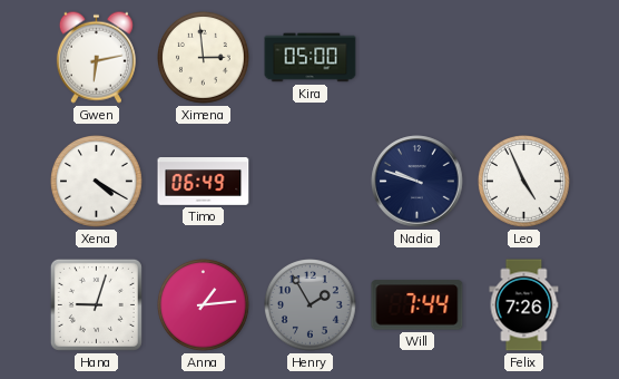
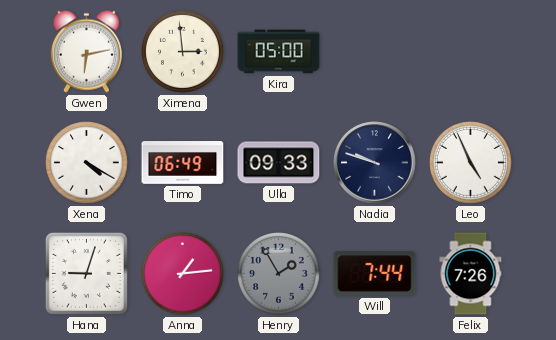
Ulla: none -> 09:33
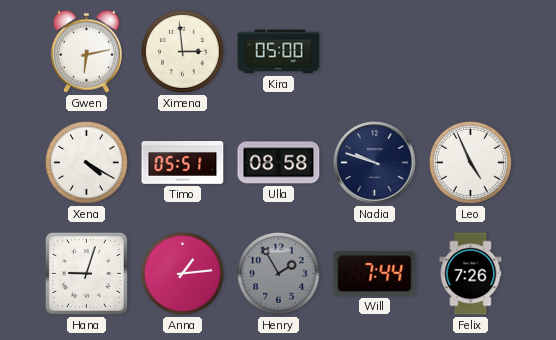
Timo: 06:49 -> 05:51
Ulla: 09:33 -> 08:58
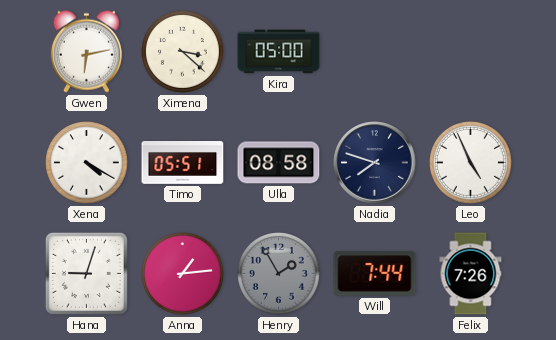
Ximena: 2:59 -> 3:22
Nadia: 9:48 -> 7:48
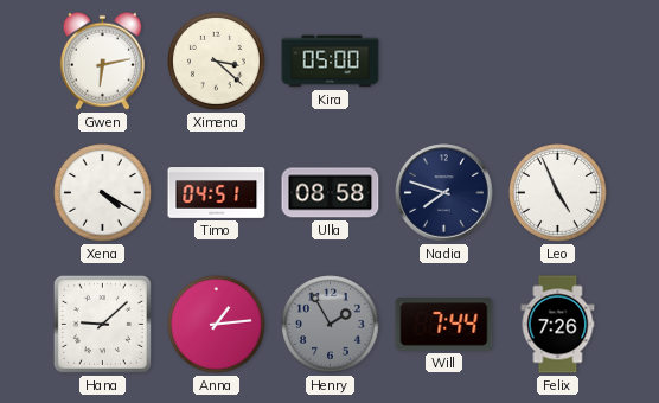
Timo: 05:51 -> 04:51
Hana: 9:03 -> 9:08
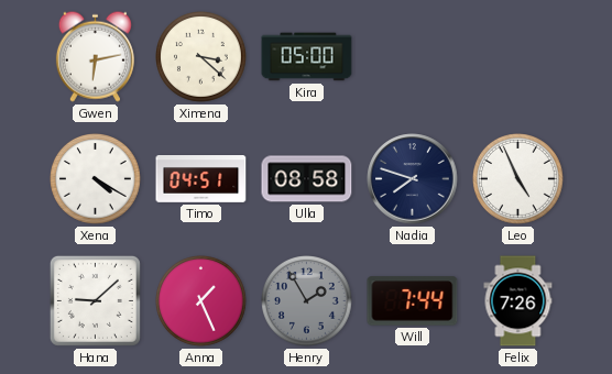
Anna: 1:14 -> 1:26
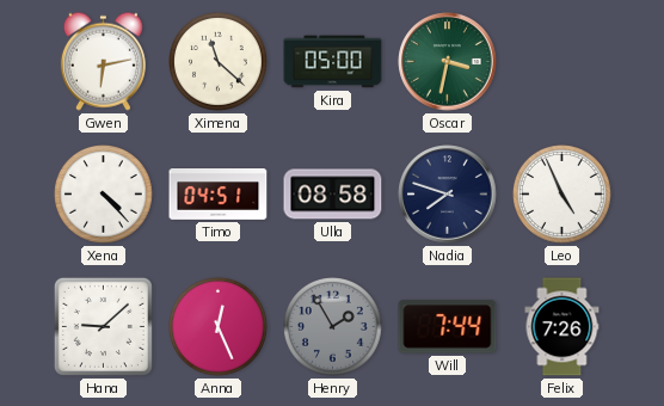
Ximena: 3:22 -> 11:22
Oscar: none -> 3:32
Xena: 4:20 -> 4:23
Anna: 1:26 -> 12:26
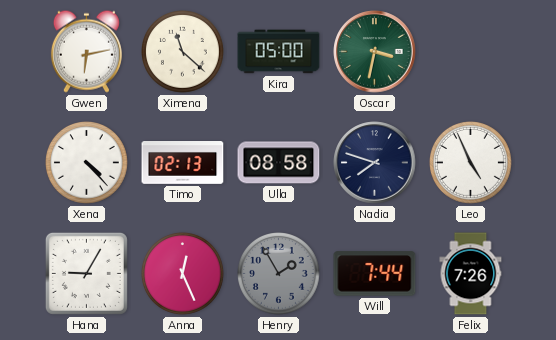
Timo: 04:51 -> 02:13
Hana: 9:08 -> 9:05
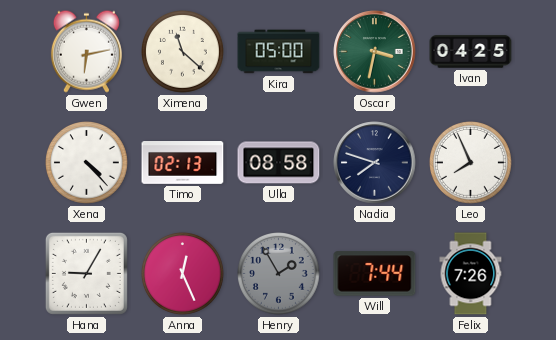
Ivan: none -> 04:25
Leo: 4:56 -> 7:56
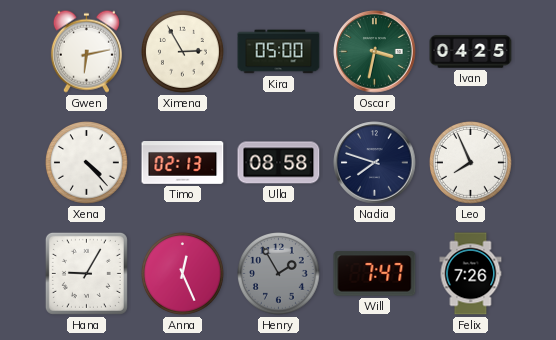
Ximena: 11:22 -> 2:55
Will: 7:44 -> 7:47
